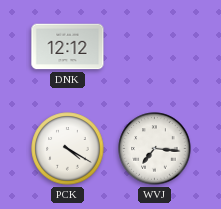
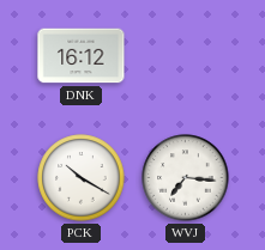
DNK: 12:12 -> 16:12
PCK: 4:20 -> 10:20
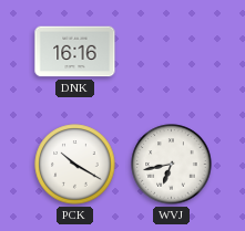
DNK: 16:12 -> 16:16
WVJ: 7:16 -> 6:43
